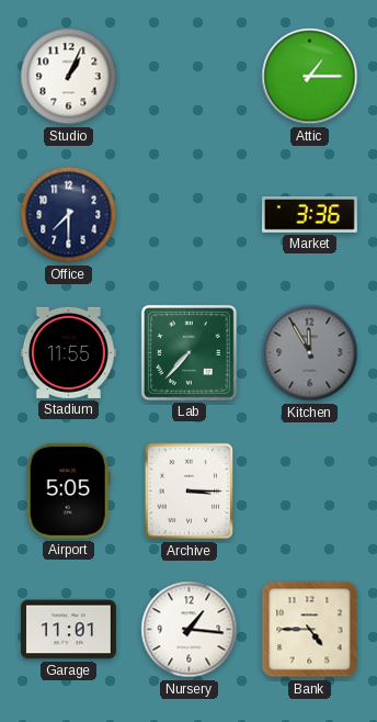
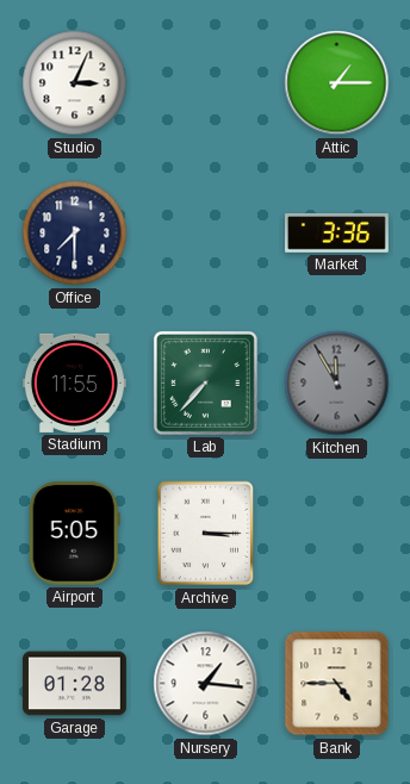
Studio: 1:04 -> 3:04
Garage: 11:01 -> 01:28
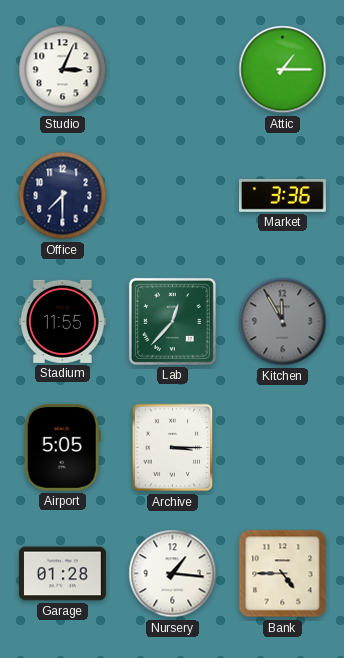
Lab: 7:37 -> 12:37
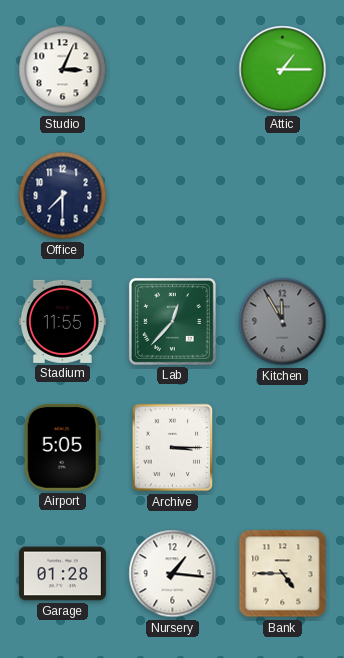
Market: 3:36 -> none
